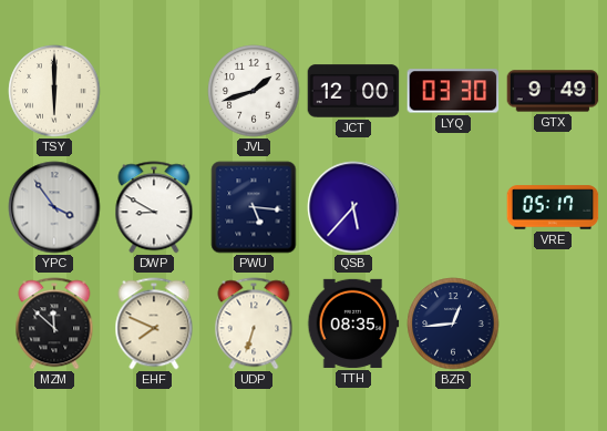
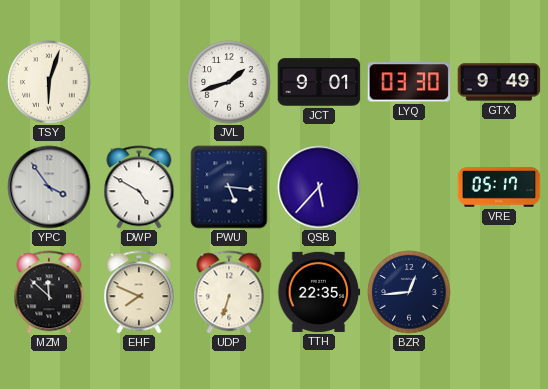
TSY: 6:00 -> 6:03
JCT: 12:00 -> 9:01
DWP: 8:50 -> 4:50
TTH: 08:35 -> 22:35
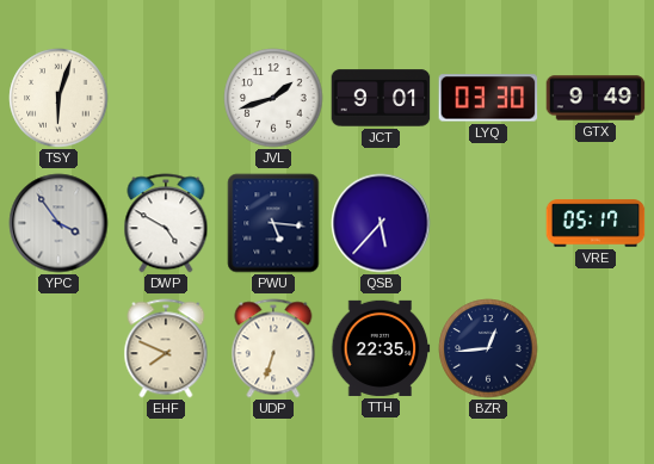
MZM: 11:52 -> none
